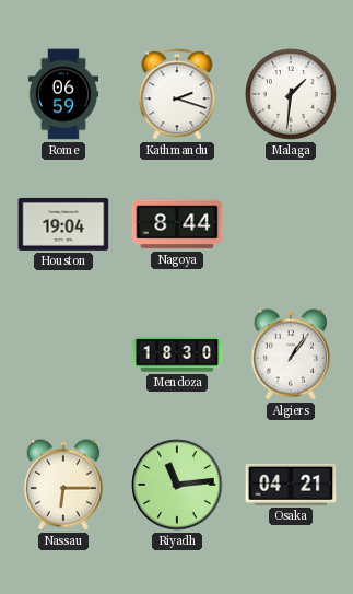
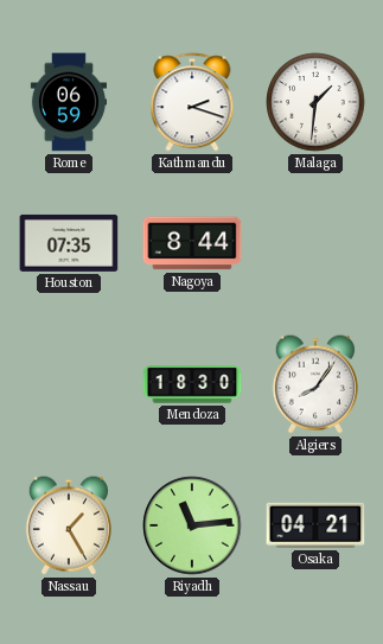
Houston: 19:04 -> 07:35
Algiers: 1:06 -> 8:06
Nassau: 6:15 -> 1:25
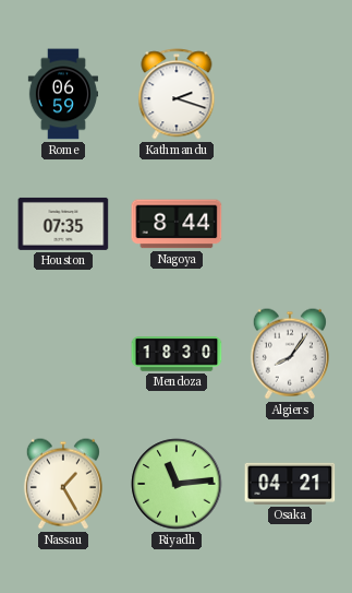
Malaga: 1:31 -> none
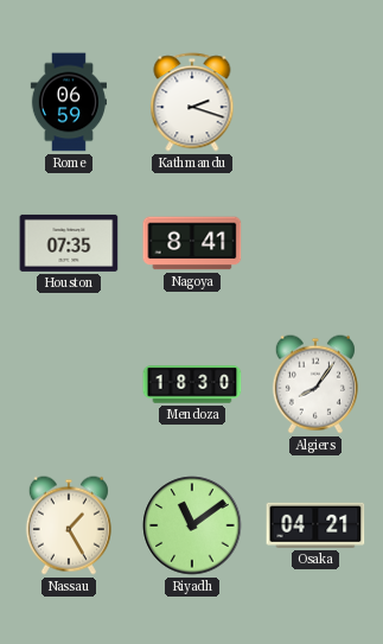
Nagoya: 8:44 -> 8:41
Riyadh: 11:14 -> 11:09
